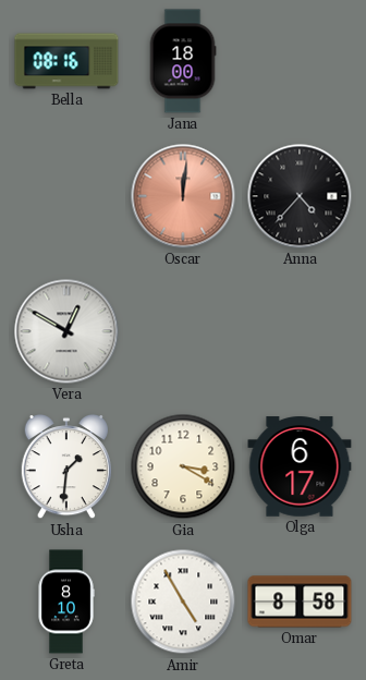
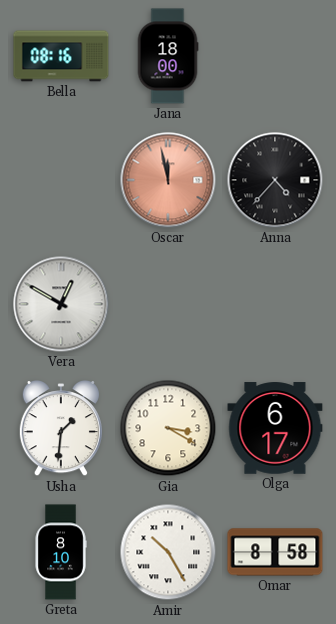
Oscar: 12:01 -> 11:58
Amir: 4:55 -> 10:25
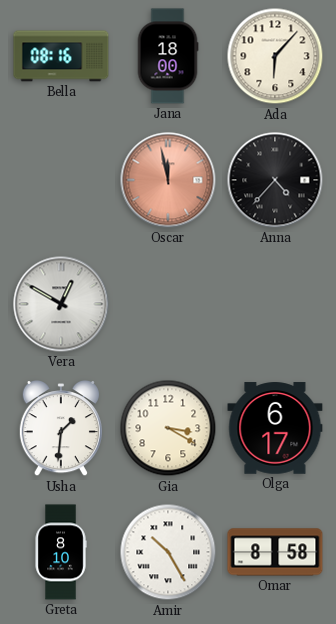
Ada: none -> 6:07
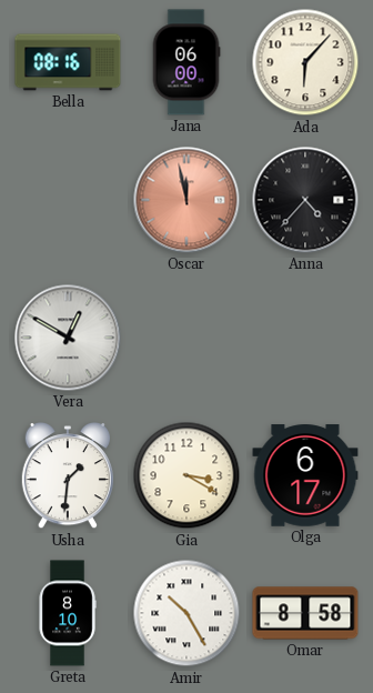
Jana: 18:00 -> 06:00
